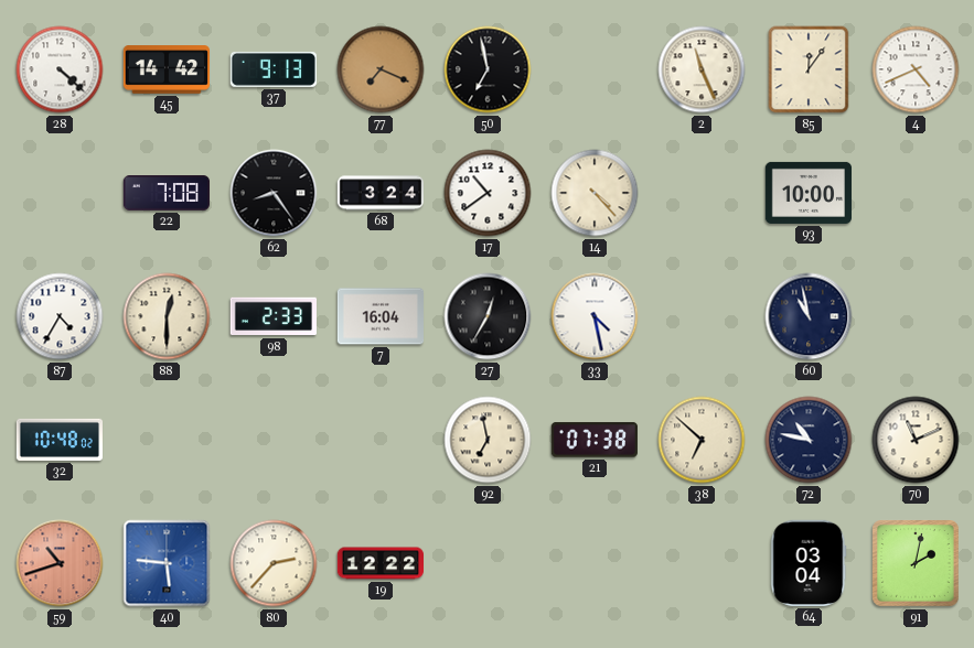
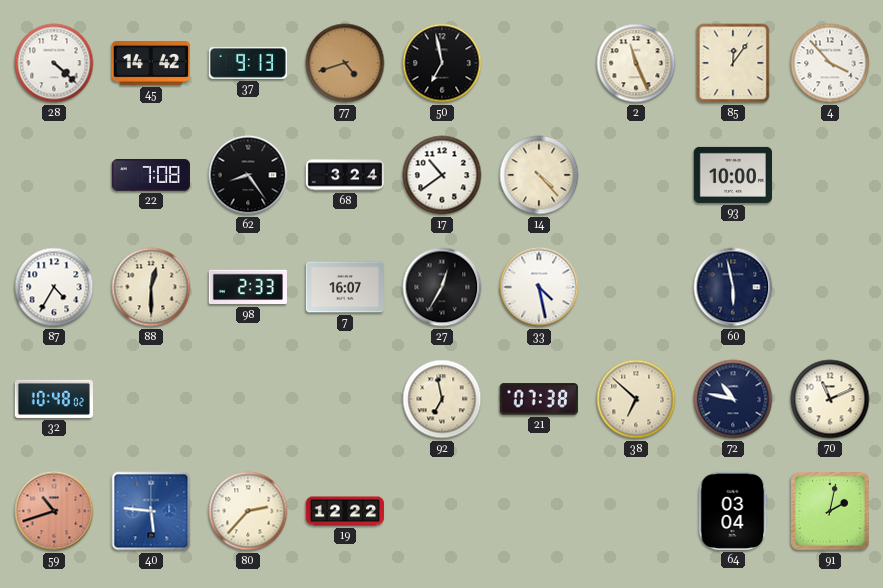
77: 7:19 -> 4:42
4: 4:41 -> 3:53
7: 16:04 -> 16:07
60: 10:58 -> 5:58
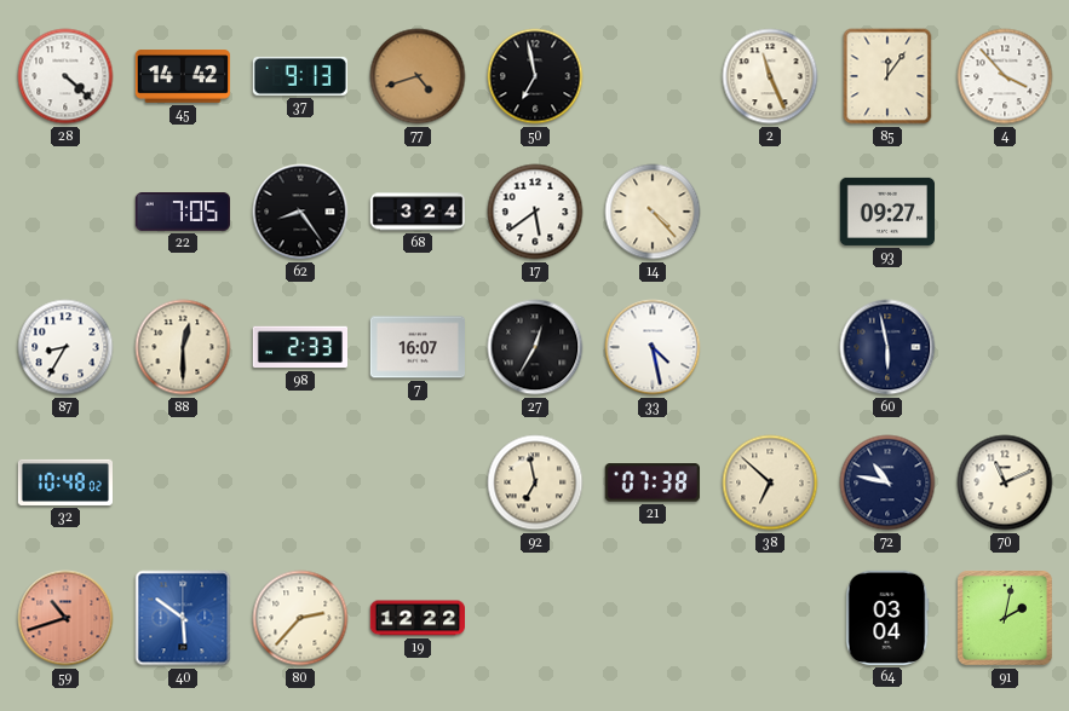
22: 7:08 -> 7:05
17: 10:39 -> 5:39
93: 10:00 -> 09:27
87: 4:35 -> 8:35
40: 5:46 -> 5:51
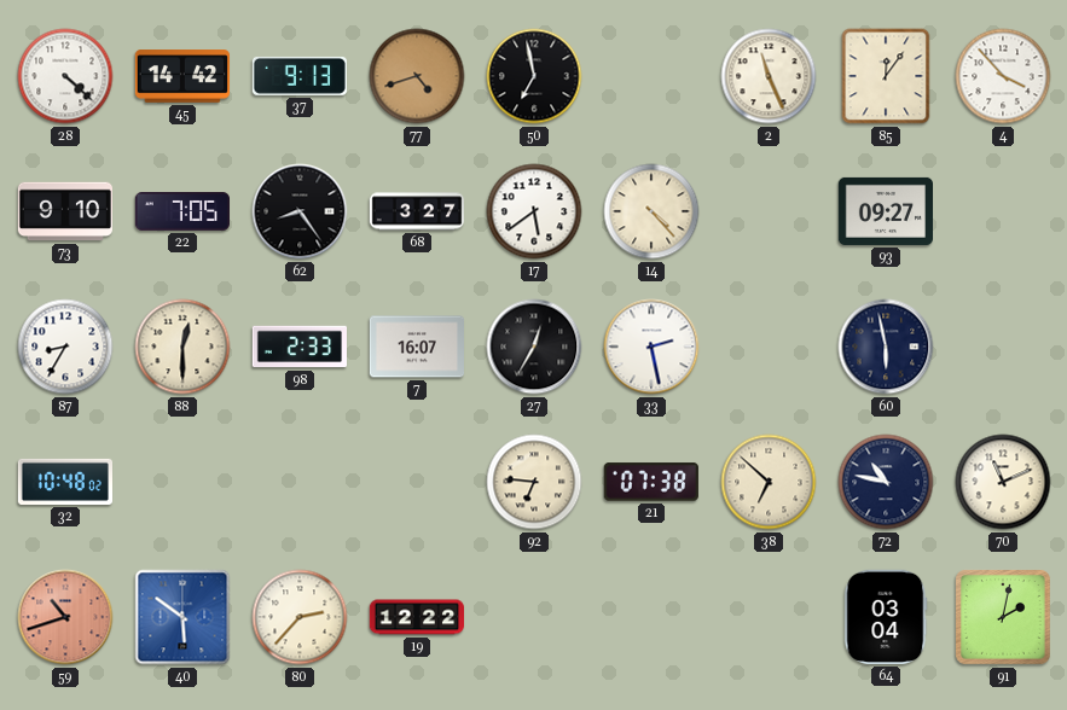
73: none -> 9:10
68: 3:24 -> 3:27
33: 4:28 -> 2:28
92: 6:58 -> 6:46
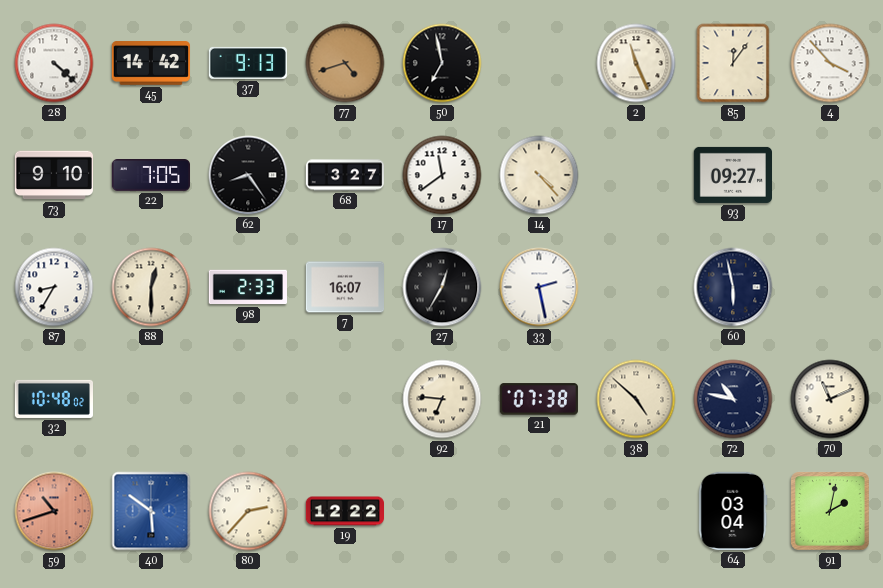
17: 5:39 -> 11:39
38: 6:52 -> 4:52
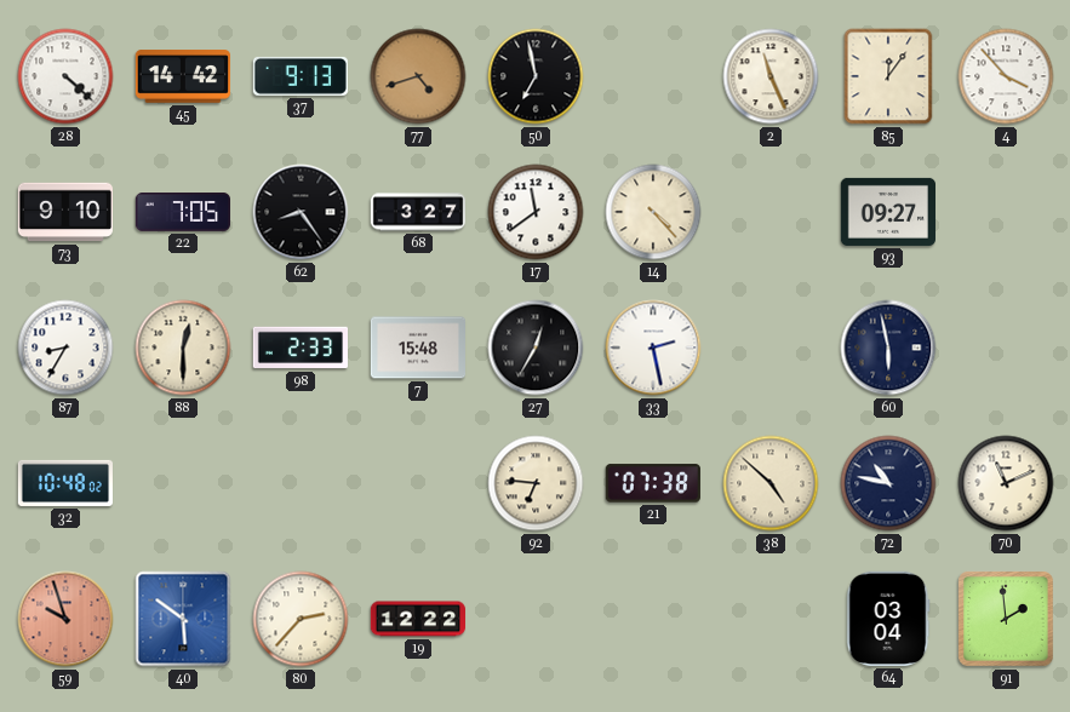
7: 16:07 -> 15:48
59: 10:42 -> 9:57
91: 2:02 -> 1:59
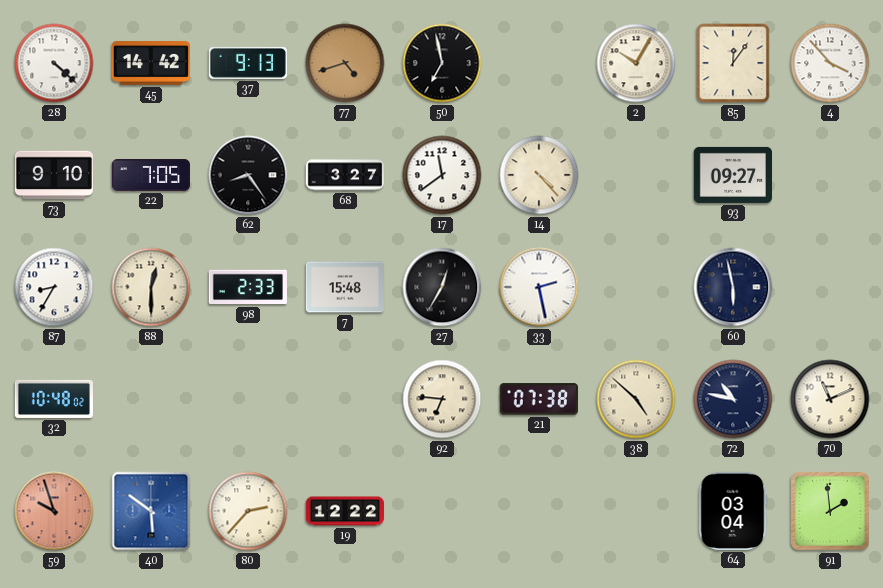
2: 11:26 -> 10:05
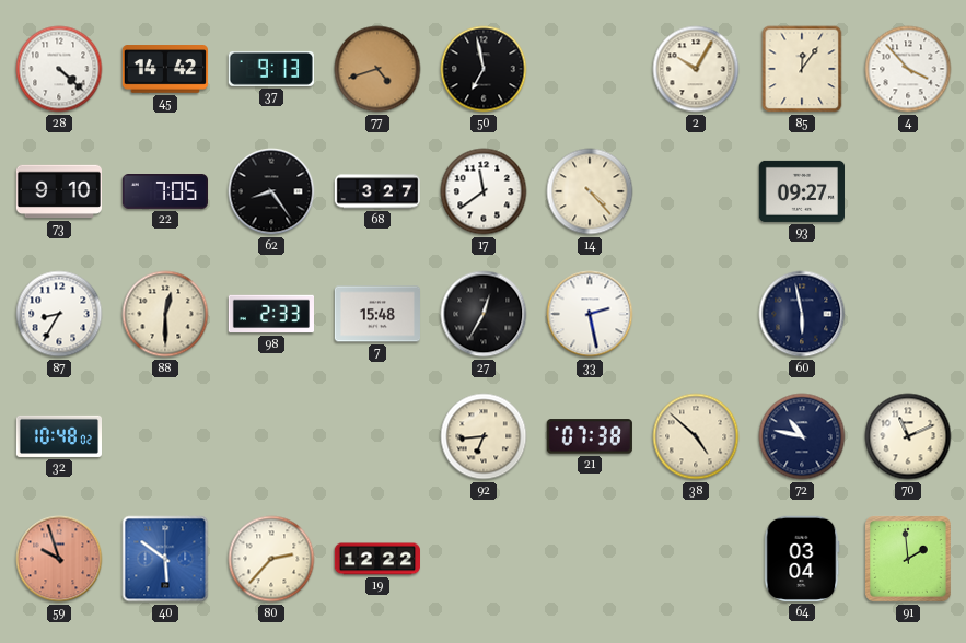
92: 6:46 -> 6:44
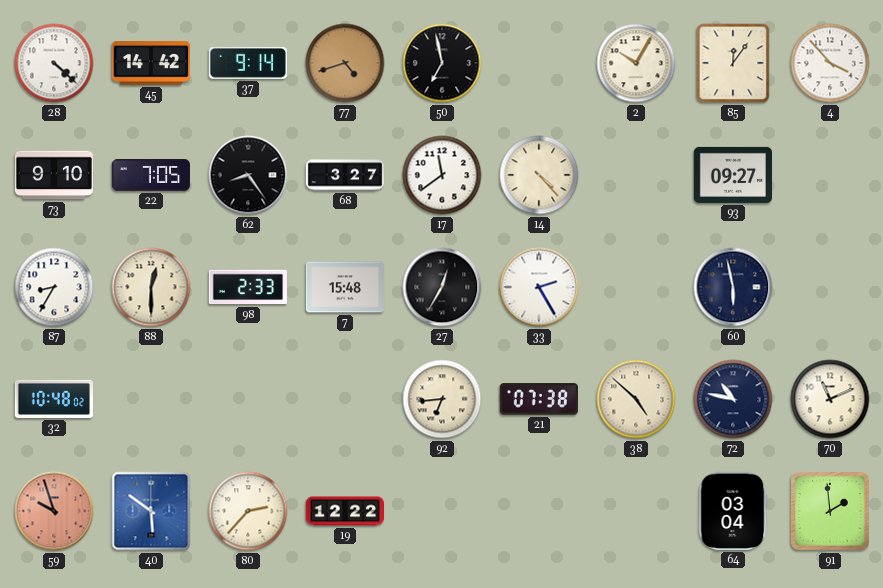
37: 9:13 -> 9:14
33: 2:28 -> 2:25
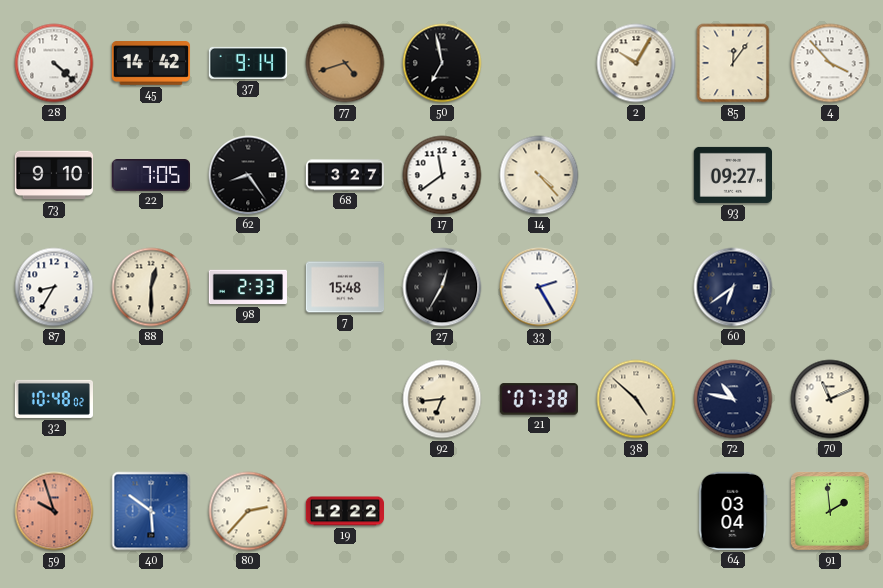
60: 5:58 -> 6:39
